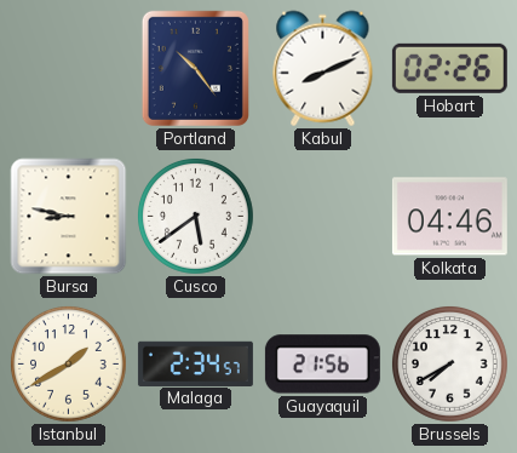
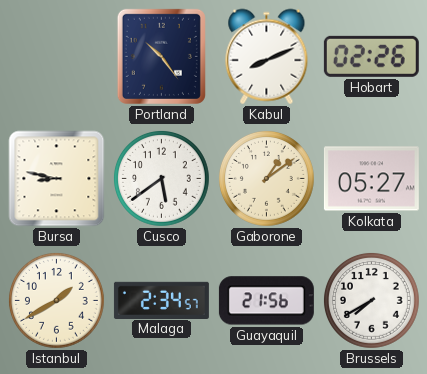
Gaborone: none -> 1:09
Kolkata: 04:46 -> 05:27
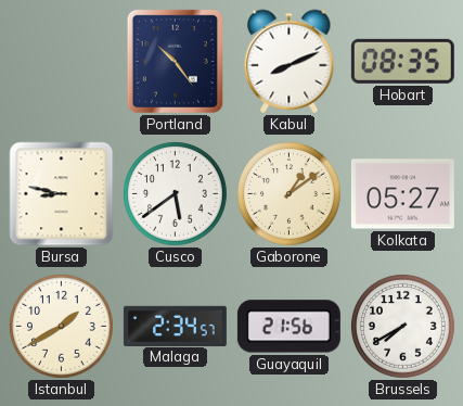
Hobart: 02:26 -> 08:35
